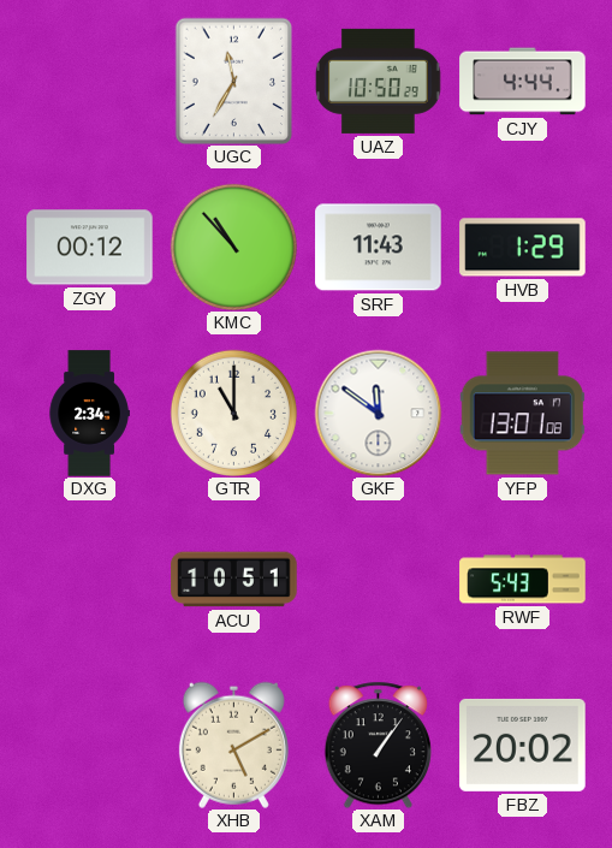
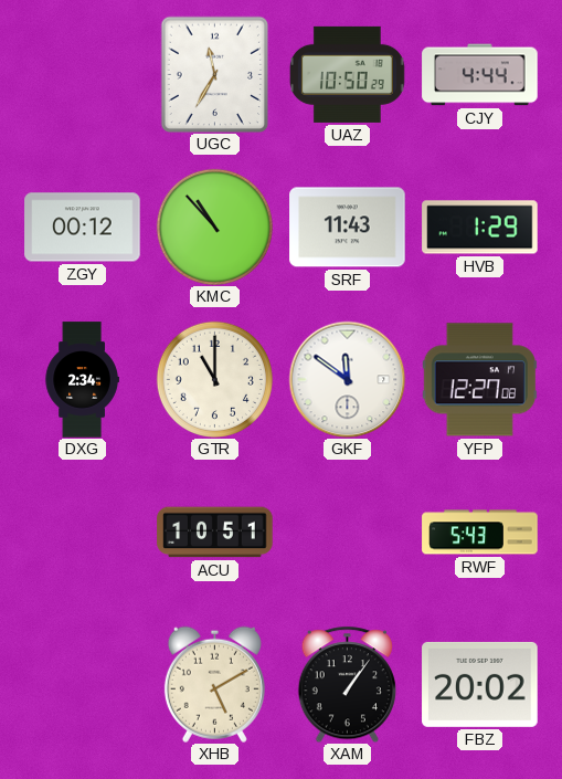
YFP: 13:01 -> 12:27
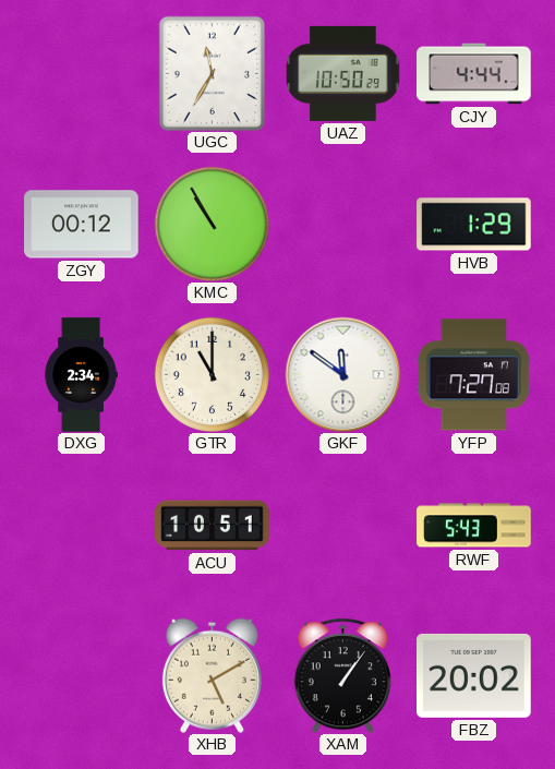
KMC: 10:53 -> 10:55
SRF: 11:43 -> none
YFP: 12:27 -> 7:27
